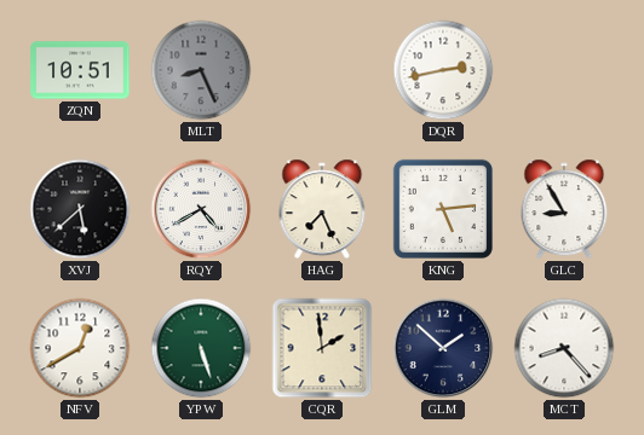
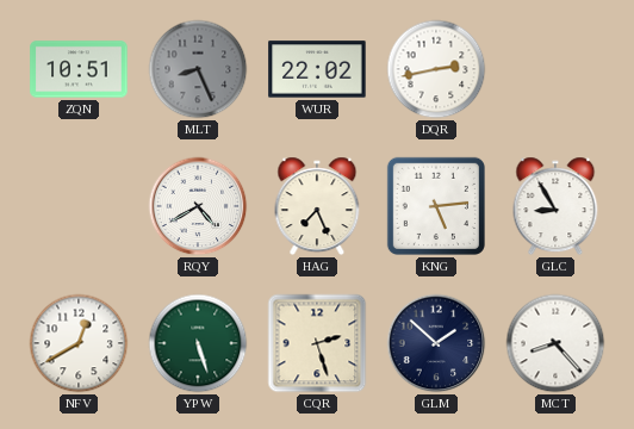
WUR: none -> 22:02
XVJ: 5:38 -> none
CQR: 1:59 -> 2:27
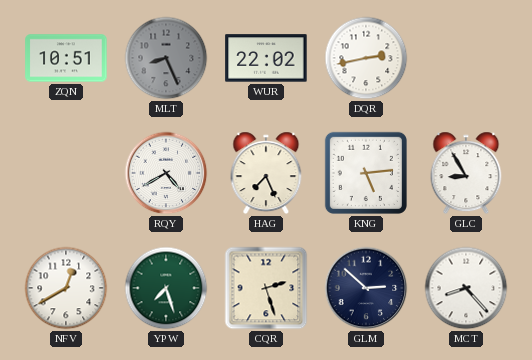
YPW: 5:27 -> 7:27
GLM: 1:52 -> 2:52
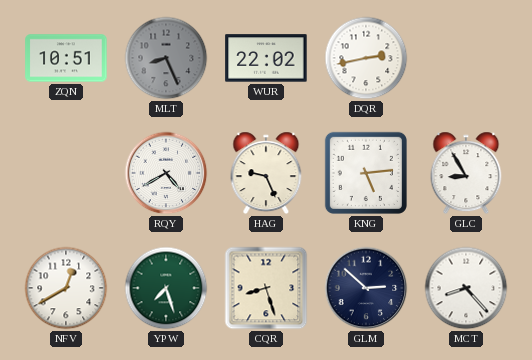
HAG: 7:26 -> 9:26
CQR: 2:27 -> 8:27
